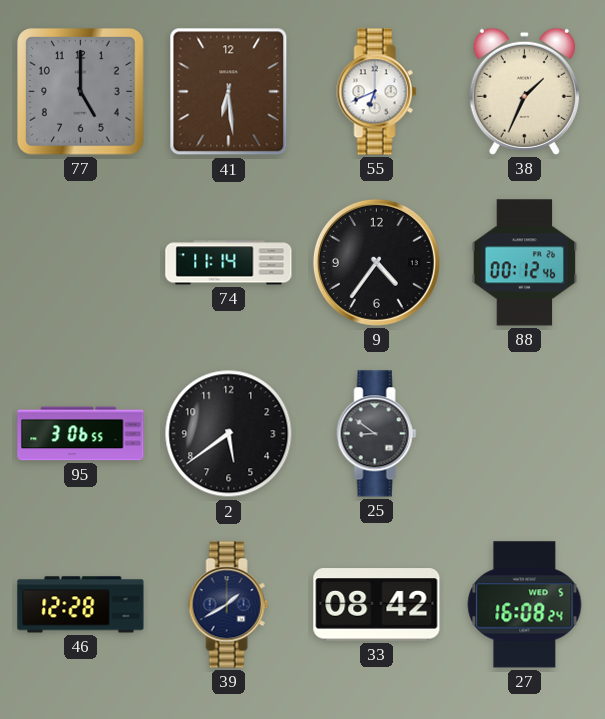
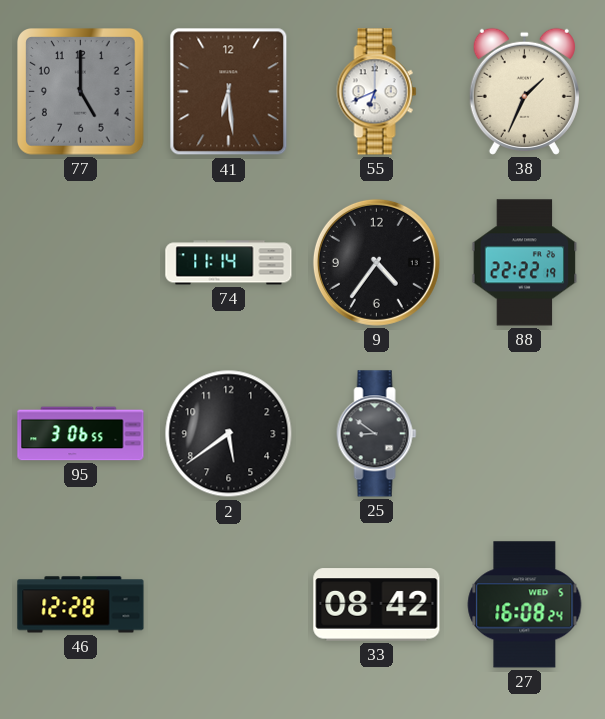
88: 00:12 -> 22:22
39: 1:40 -> none
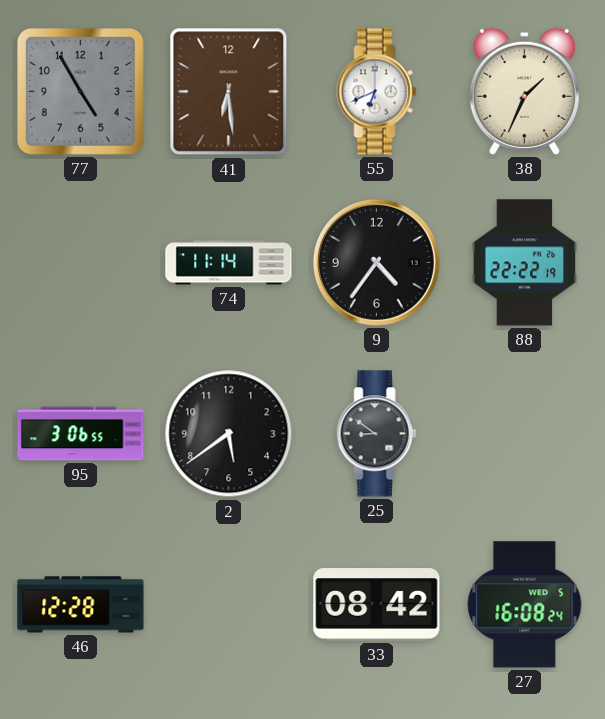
77: 5:00 -> 4:55
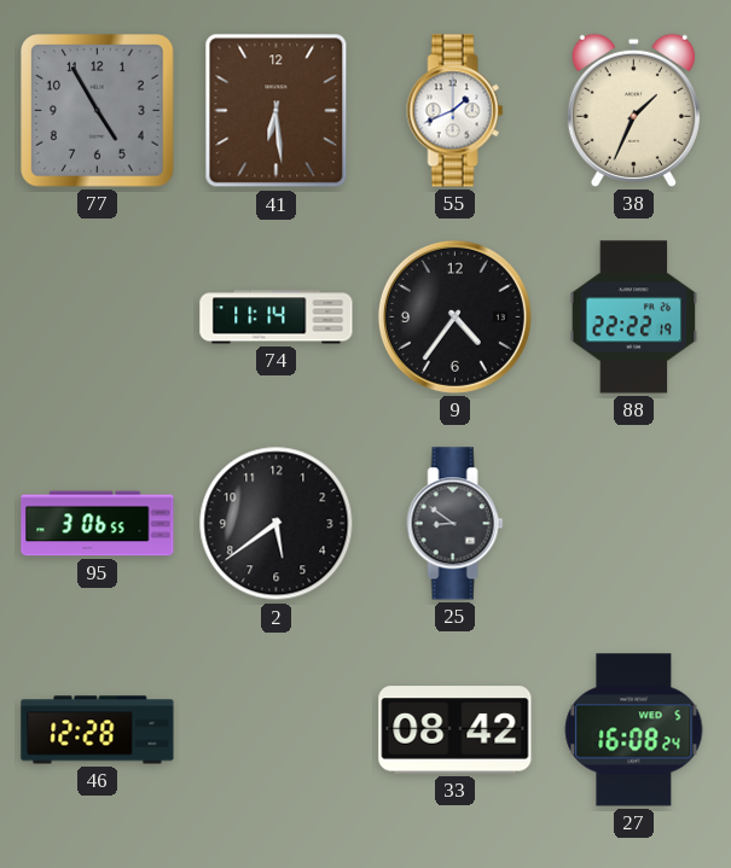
55: 6:41 -> 1:41
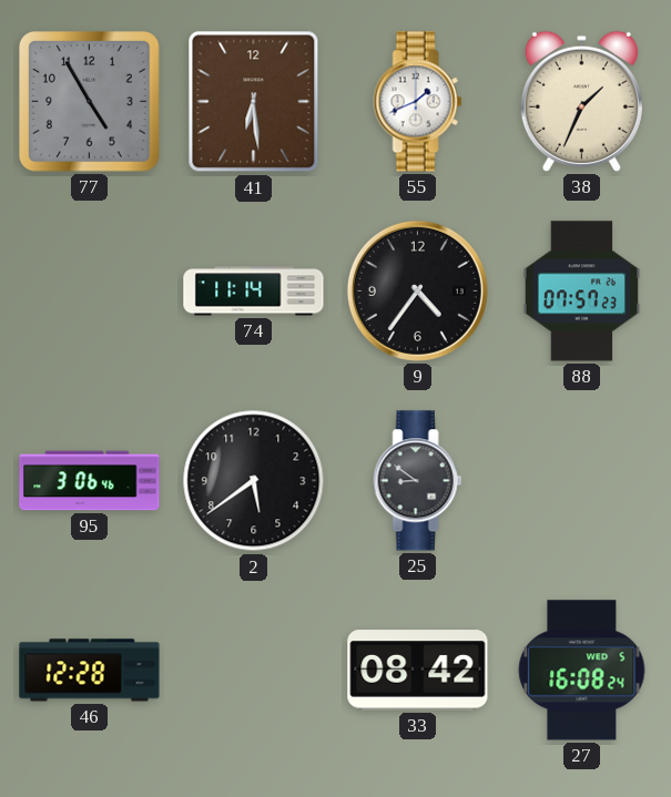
88: 22:22 -> 07:57
95: 3:06:55 -> 3:06:46
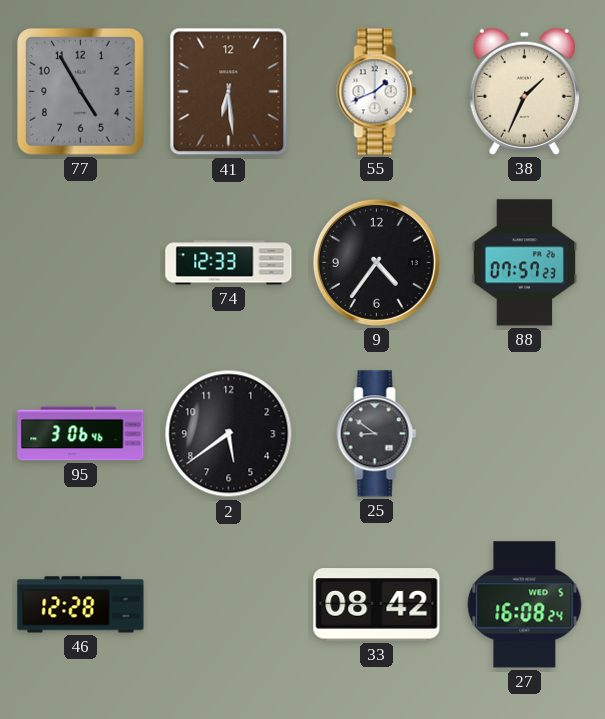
74: 11:14 -> 12:33
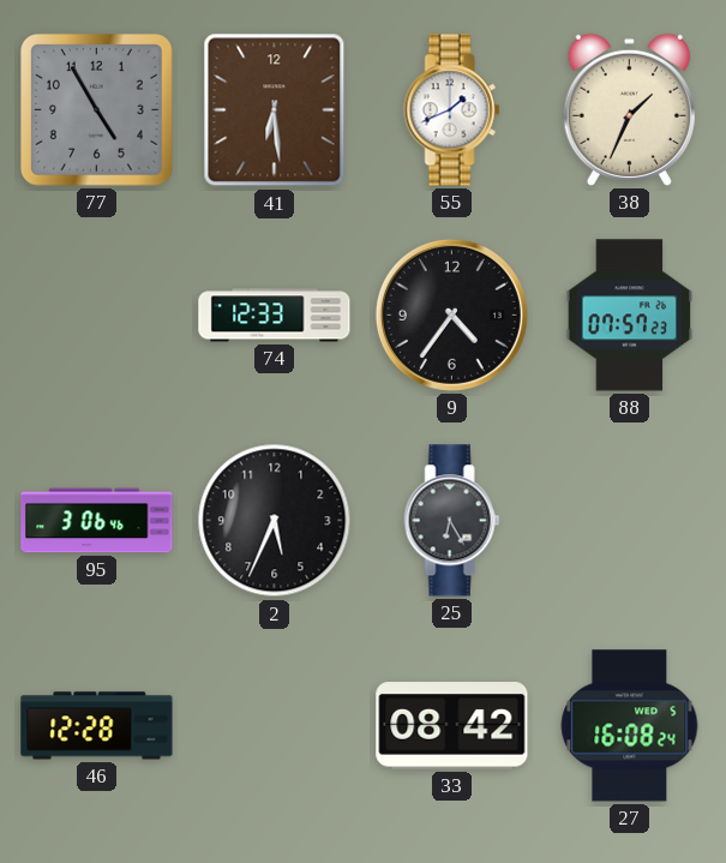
2: 5:39 -> 5:34
25: 8:51 -> 6:25
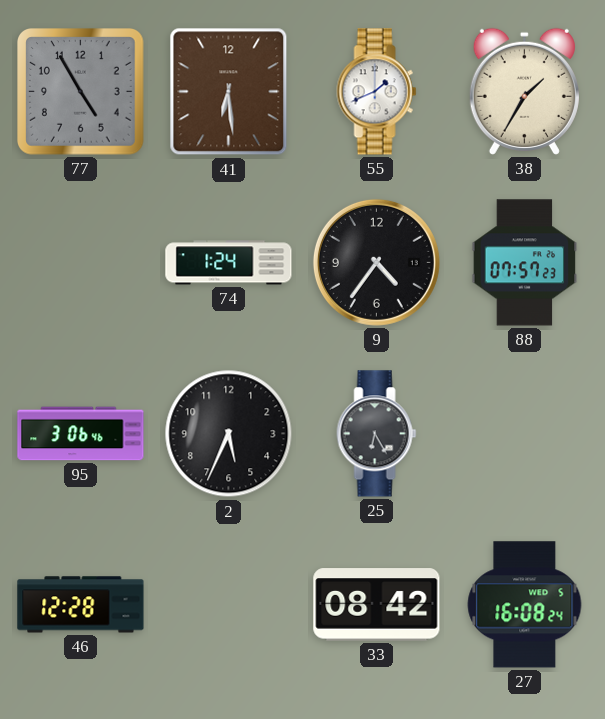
38: 1:34 -> 1:35
74: 12:33 -> 1:24
